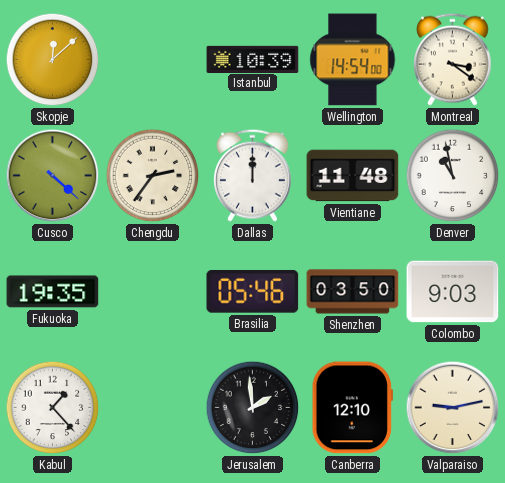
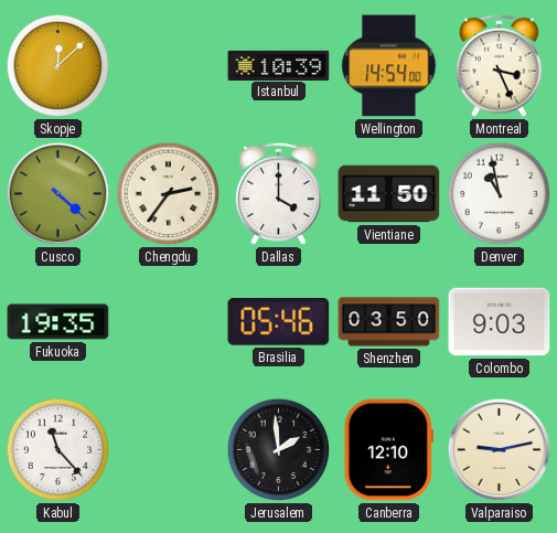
Montreal: 3:21 -> 3:26
Dallas: 12:00 -> 4:00
Vientiane: 11:48 -> 11:50
Kabul: 1:23 -> 11:23
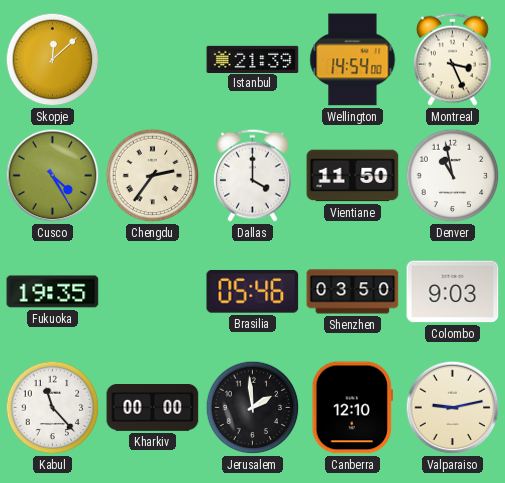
Istanbul: 10:39 -> 21:39
Cusco: 4:22 -> 4:25
Kharkiv: none -> 00:00
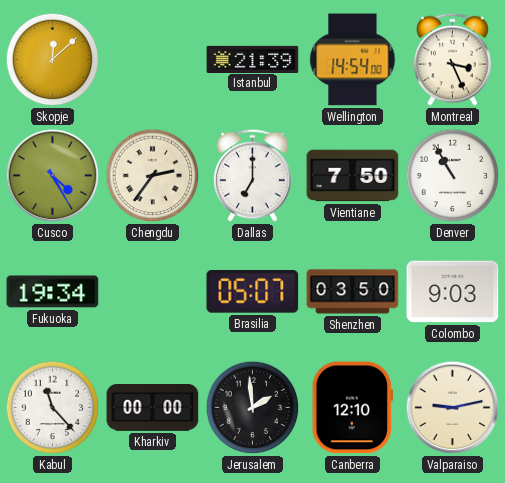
Dallas: 4:00 -> 7:00
Vientiane: 11:50 -> 7:50
Denver: 10:58 -> 10:55
Fukuoka: 19:35 -> 19:34
Brasilia: 05:46 -> 05:07
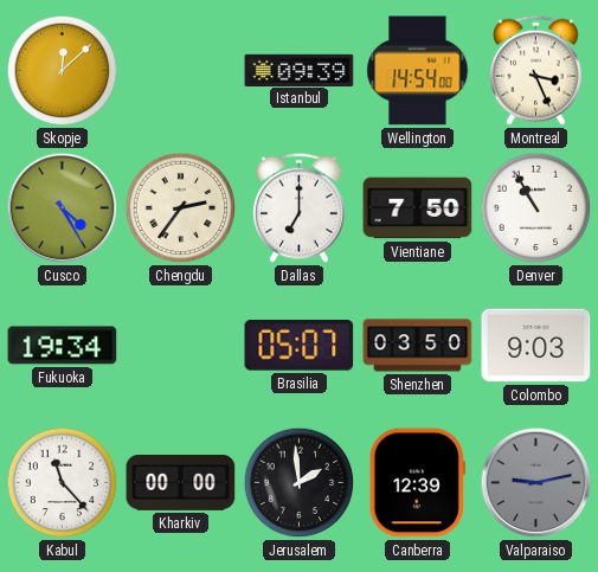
Istanbul: 21:39 -> 09:39
Canberra: 12:10 -> 12:39
Valparaiso dial: cream -> grey
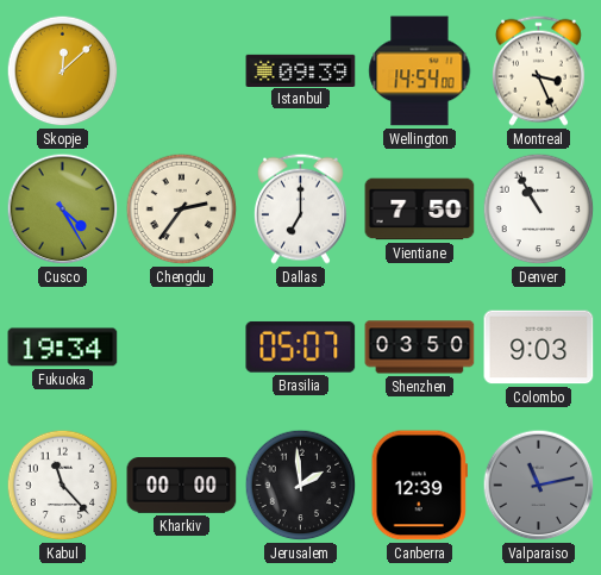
Valparaiso: 9:13 -> 11:13
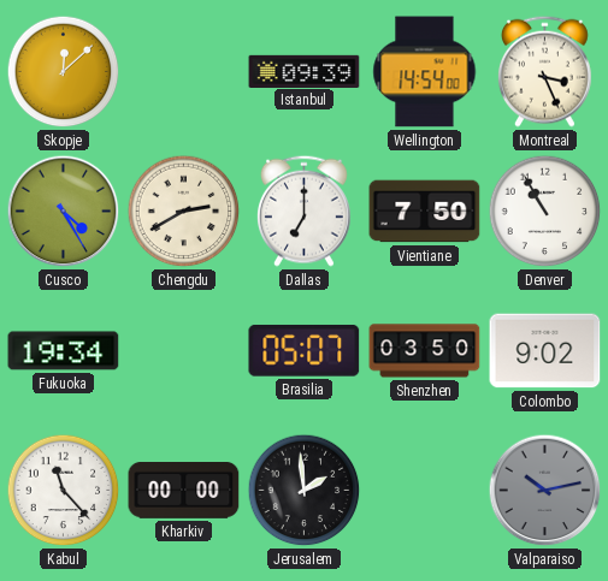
Chengdu: 2:36 -> 2:40
Colombo: 9:03 -> 9:02
Canberra: 12:39 -> none
Valparaiso: 11:13 -> 10:13
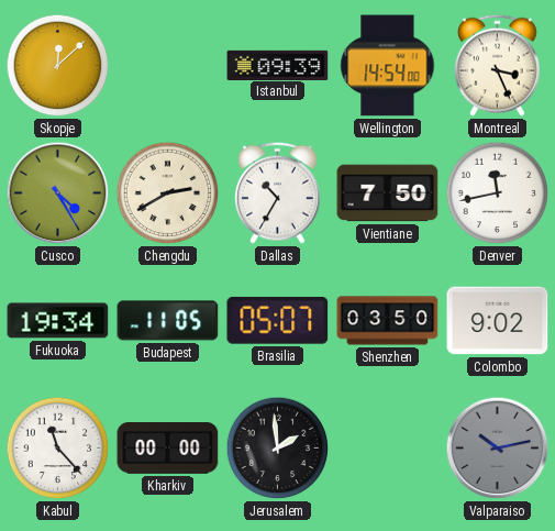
Dallas: 7:00 -> 10:35
Denver: 10:55 -> 11:43
Budapest: none -> 11:05
